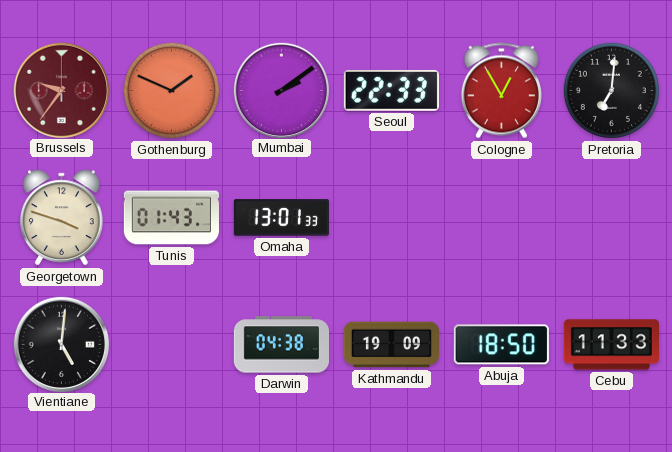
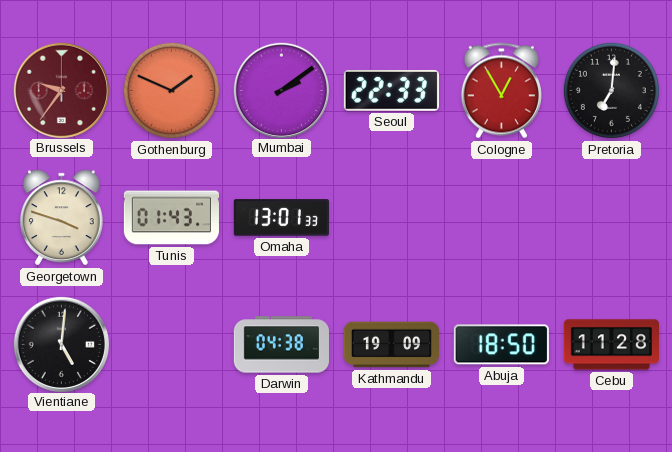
Cebu: 11:33 -> 11:28
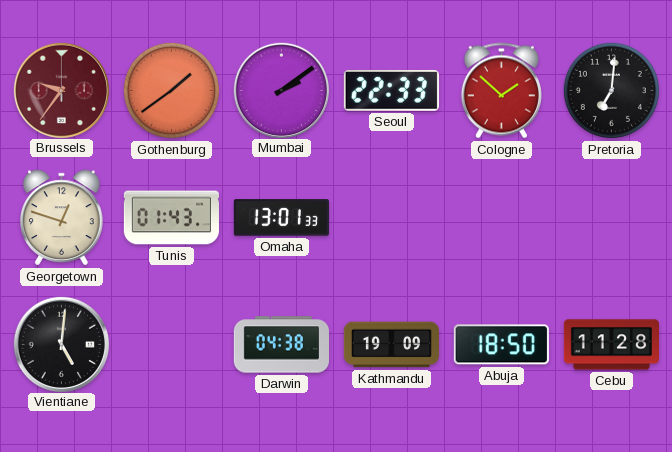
Gothenburg: 1:49 -> 1:39
Cologne: 12:55 -> 1:52
Georgetown: 3:48 -> 12:48
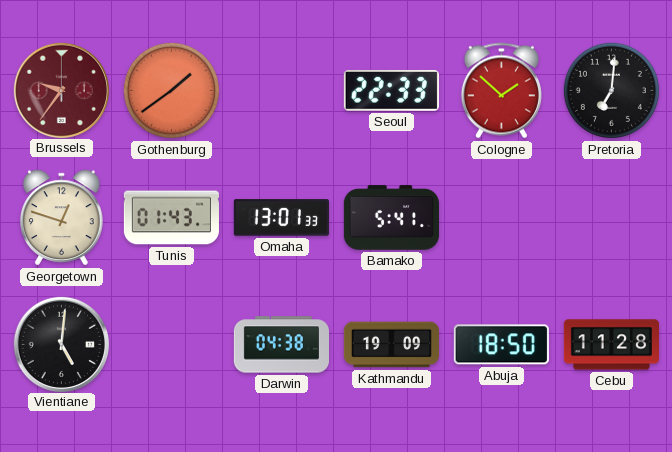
Mumbai: 2:09 -> none
Bamako: none -> 5:41
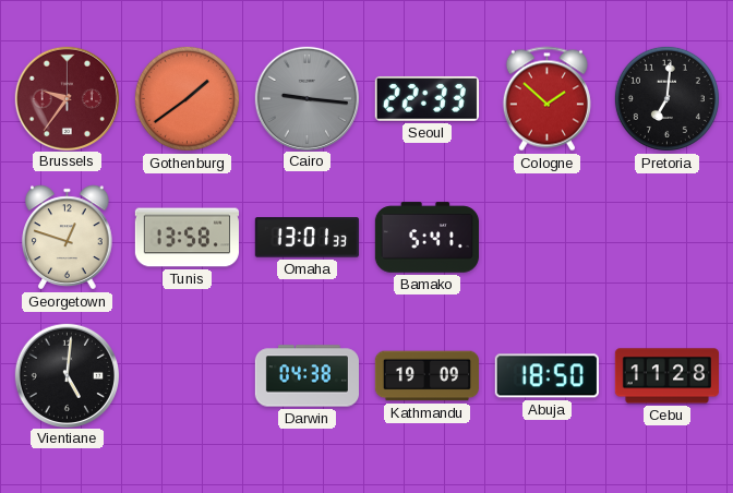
Cairo: none -> 9:16
Tunis: 01:43 -> 13:58
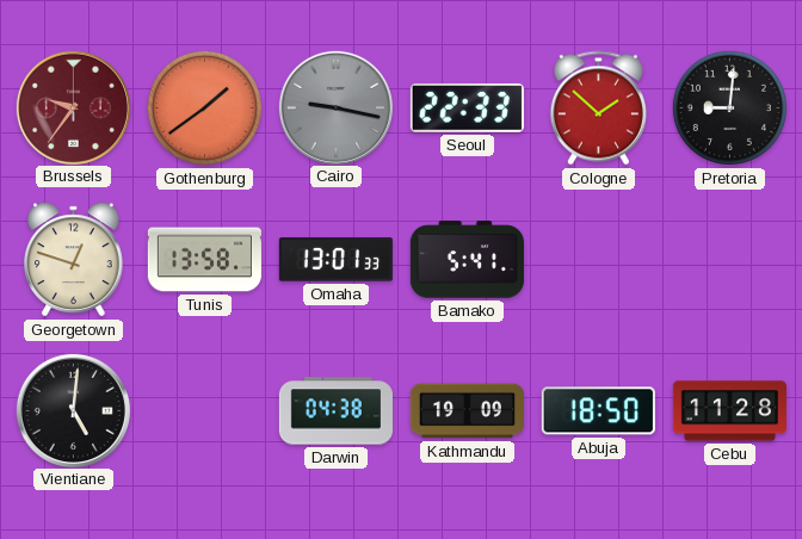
Cairo: 9:16 -> 9:17
Pretoria: 7:01 -> 9:01
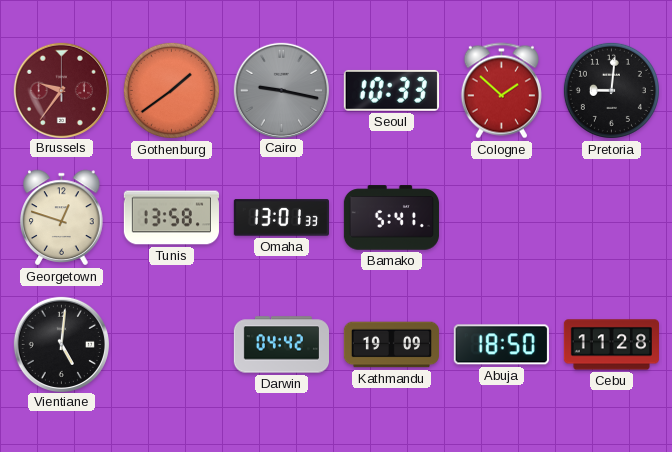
Seoul: 22:33 -> 10:33
Darwin: 04:38 -> 04:42
